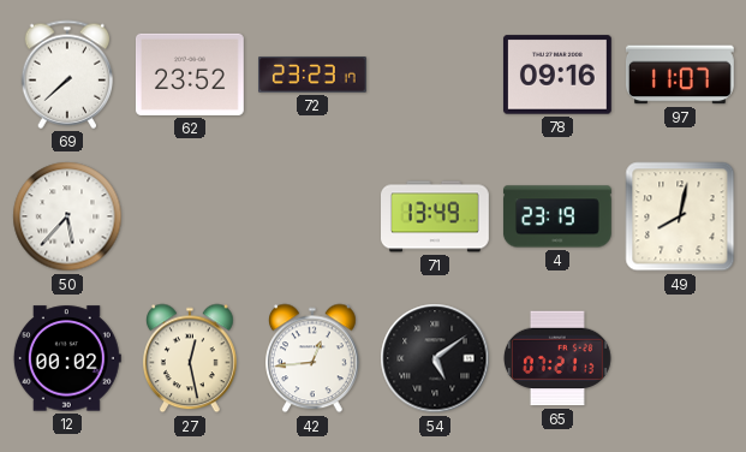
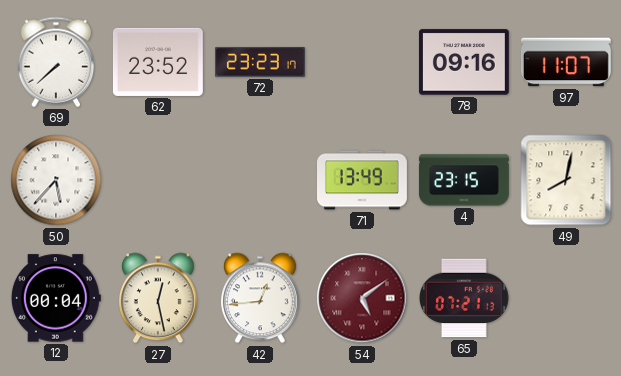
4: 23:19 -> 23:15
12: 00:02 -> 00:04
54 dial: black -> burgundy
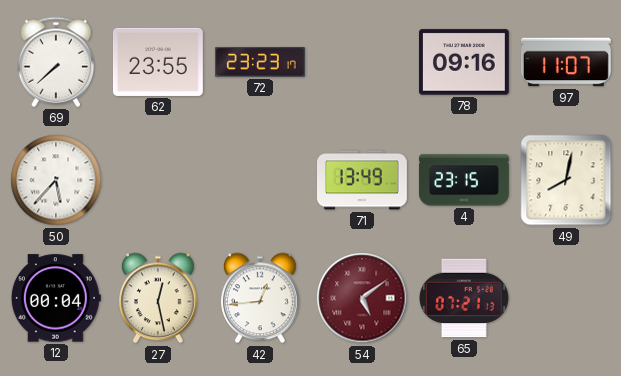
62: 23:52 -> 23:55
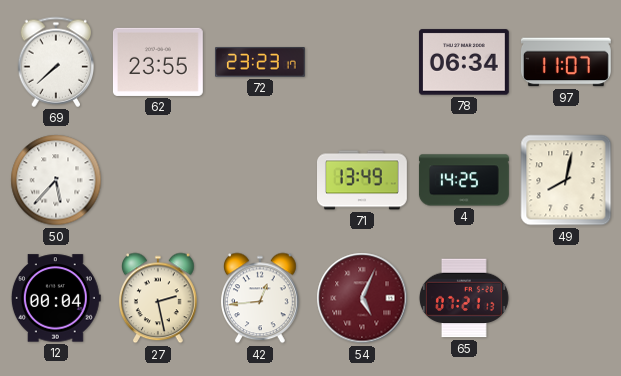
78: 09:16 -> 06:34
4: 23:15 -> 14:25
27: 12:28 -> 2:28
54: 5:09 -> 5:04
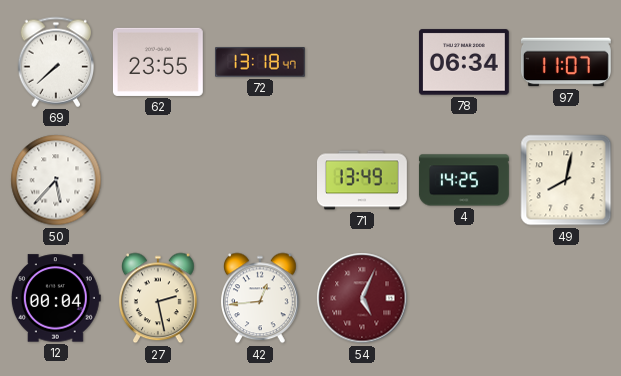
72: 23:23 -> 13:18
65: 07:21 -> none
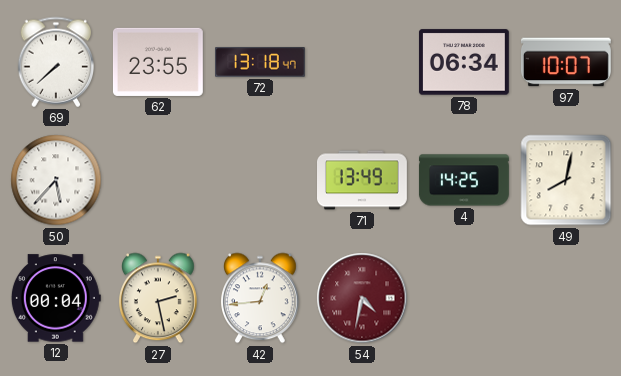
97: 11:07 -> 10:07
54: 5:04 -> 4:32
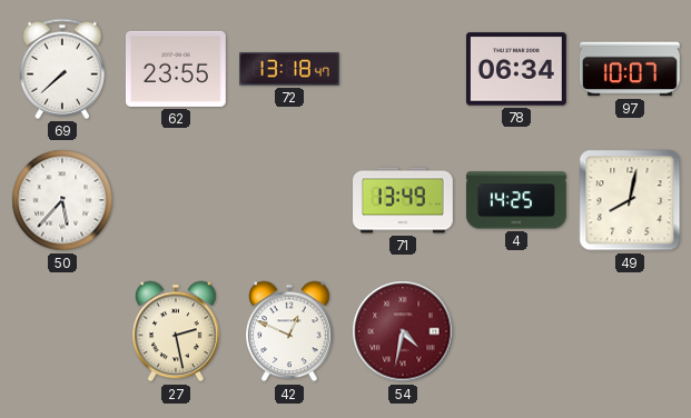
12: 00:04 -> none
42: 12:44 -> 12:49
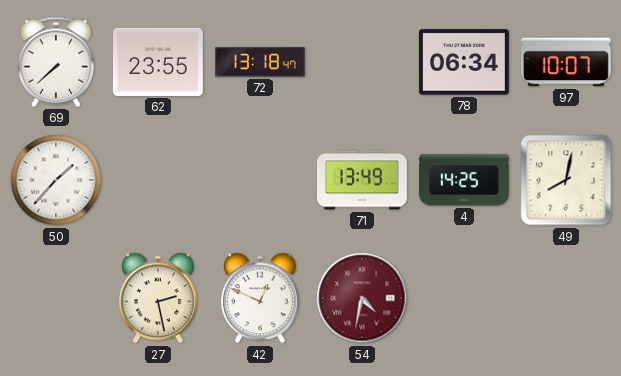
50: 5:37 -> 1:37
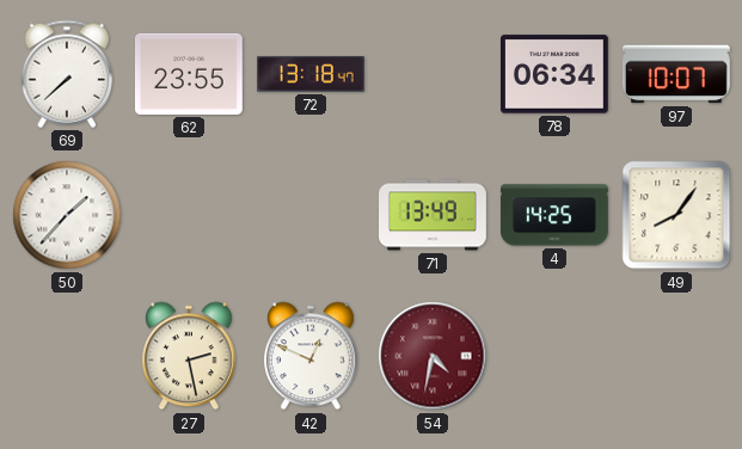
49: 8:02 -> 8:06
